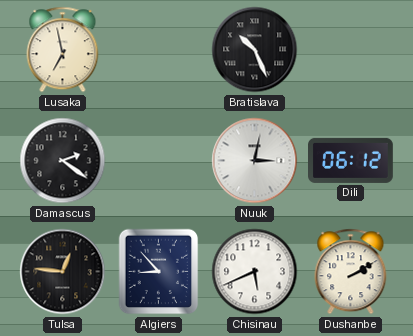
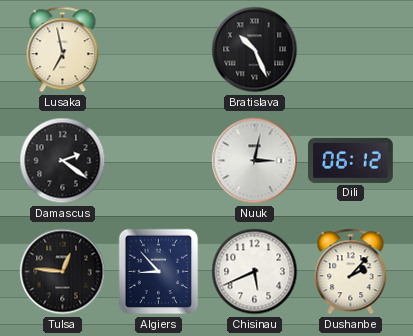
Dushanbe: 2:10 -> 2:07
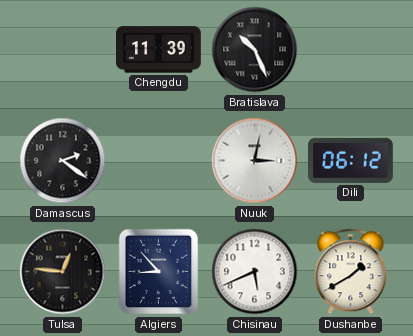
Lusaka: 6:58 -> none
Chengdu: none -> 11:39
Dushanbe: 2:07 -> 1:40
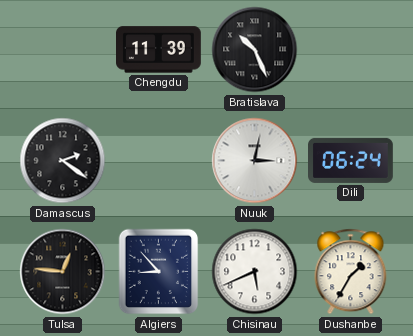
Dili: 06:12 -> 06:24
Dushanbe: 1:40 -> 1:35
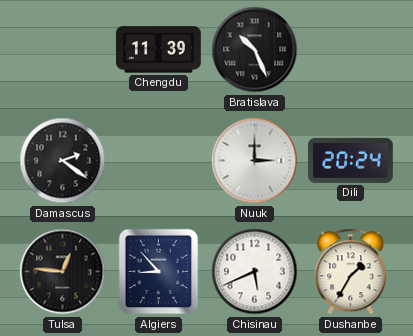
Nuuk: 3:02 -> 3:00
Dili: 06:24 -> 20:24
